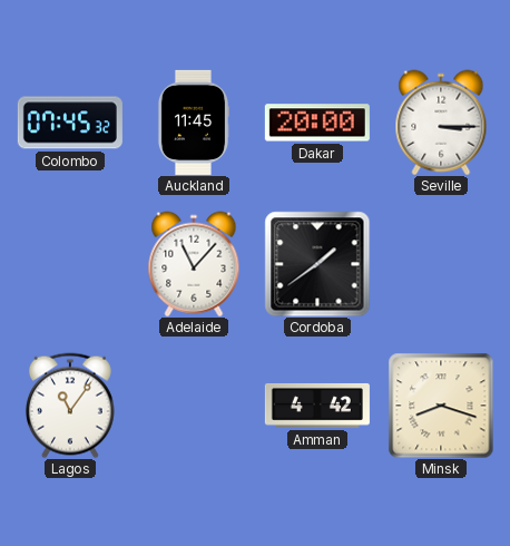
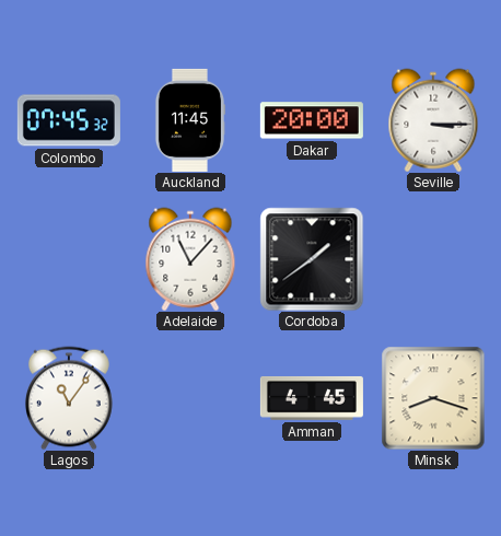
Amman: 4:42 -> 4:45
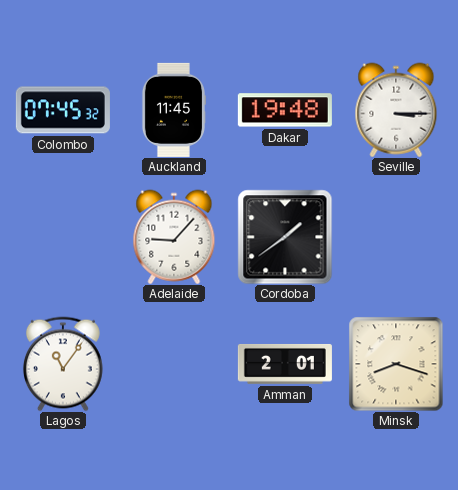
Dakar: 20:00 -> 19:48
Adelaide: 11:07 -> 9:07
Amman: 4:45 -> 2:01
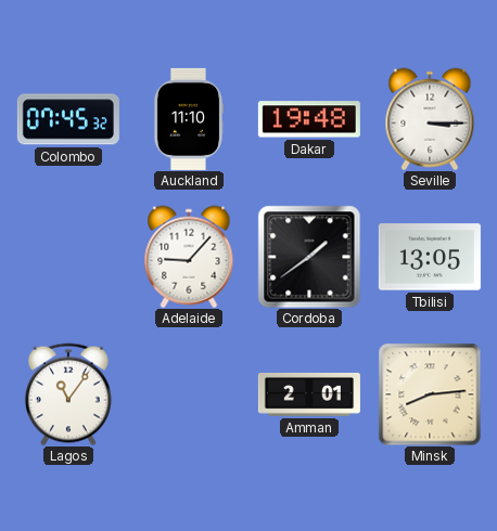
Auckland: 11:45 -> 11:10
Tbilisi: none -> 13:05
Minsk: 8:18 -> 8:14
